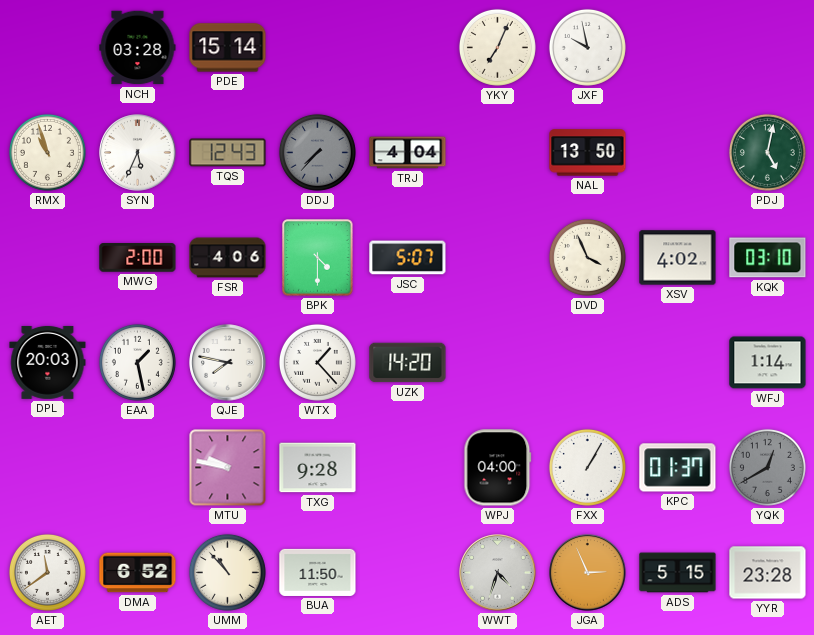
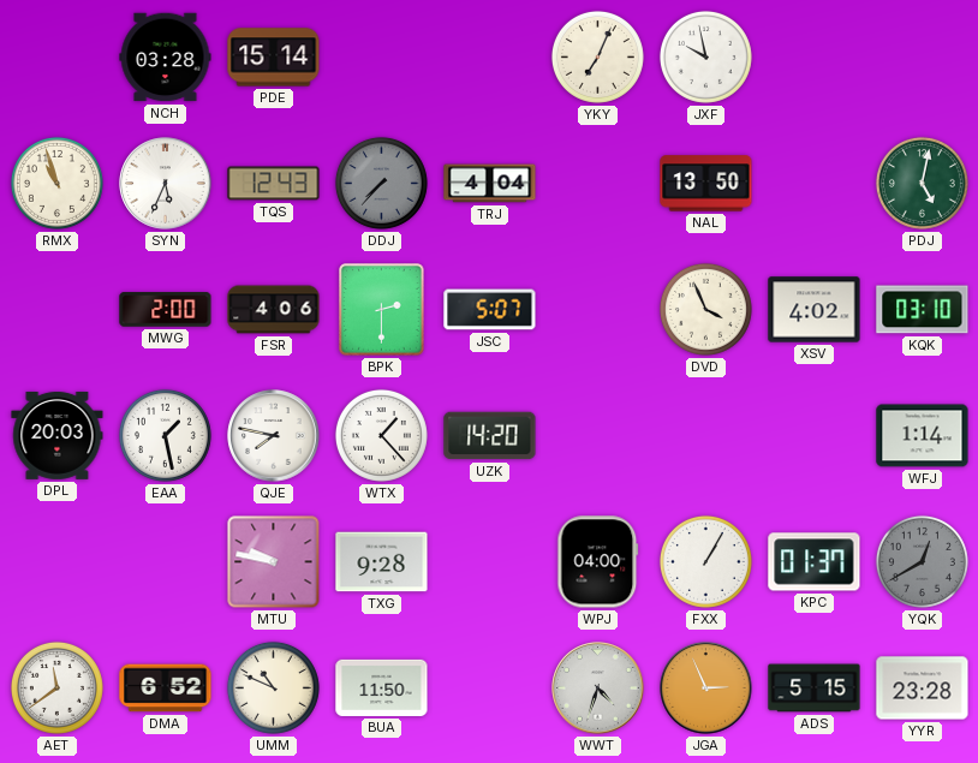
BPK: 4:30 -> 2:30
UMM: 10:53 -> 10:49
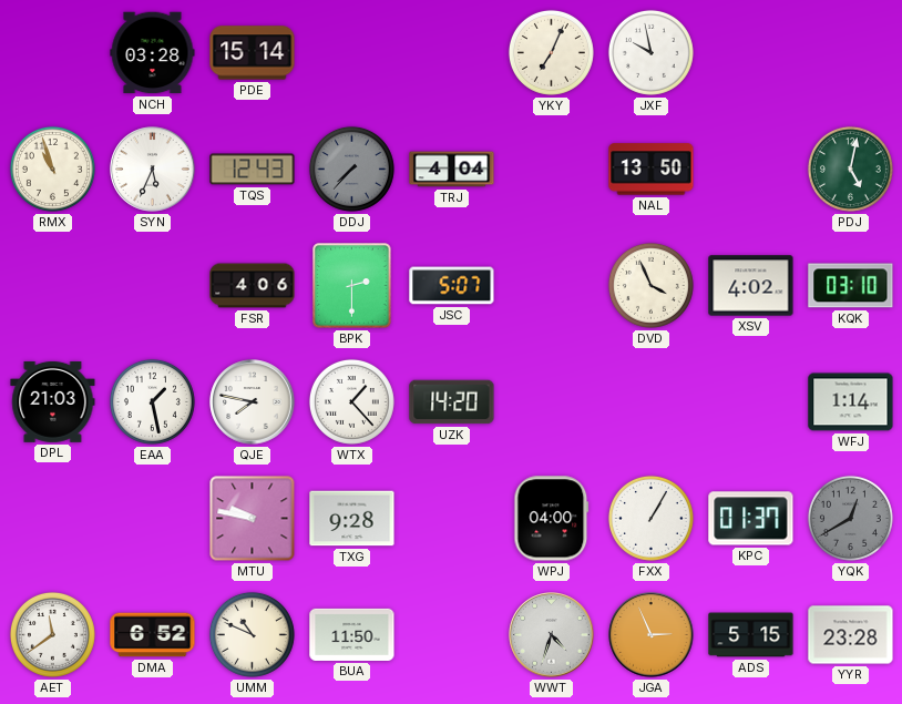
MWG: 2:00 -> none
DPL: 20:03 -> 21:03
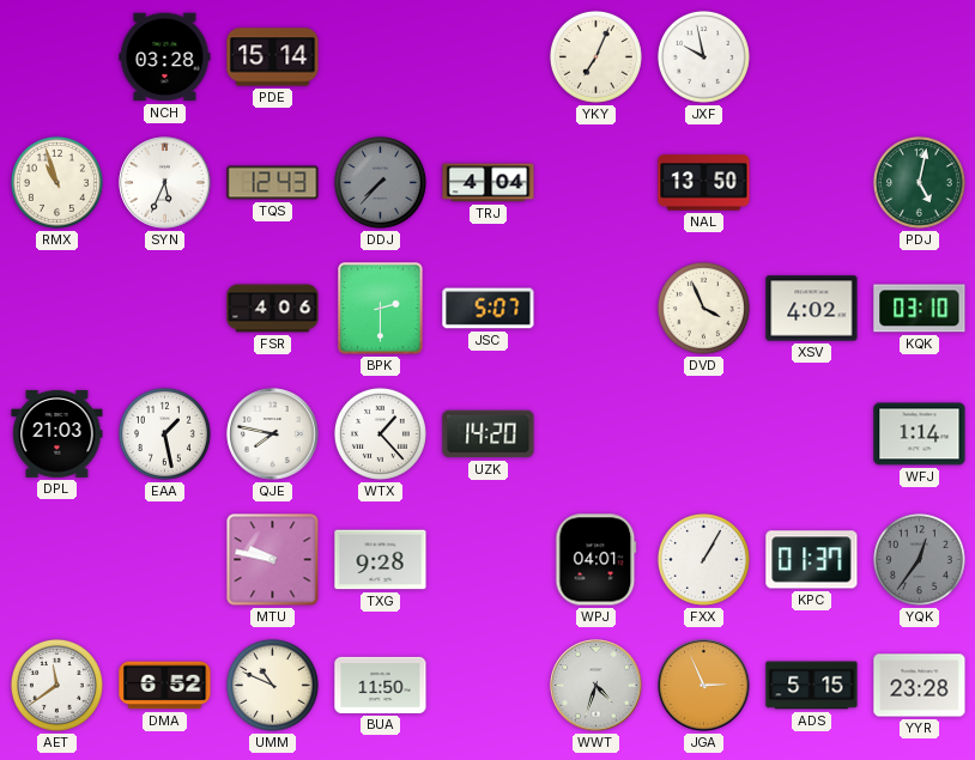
WPJ: 04:00 -> 04:01
YQK: 12:40 -> 12:36
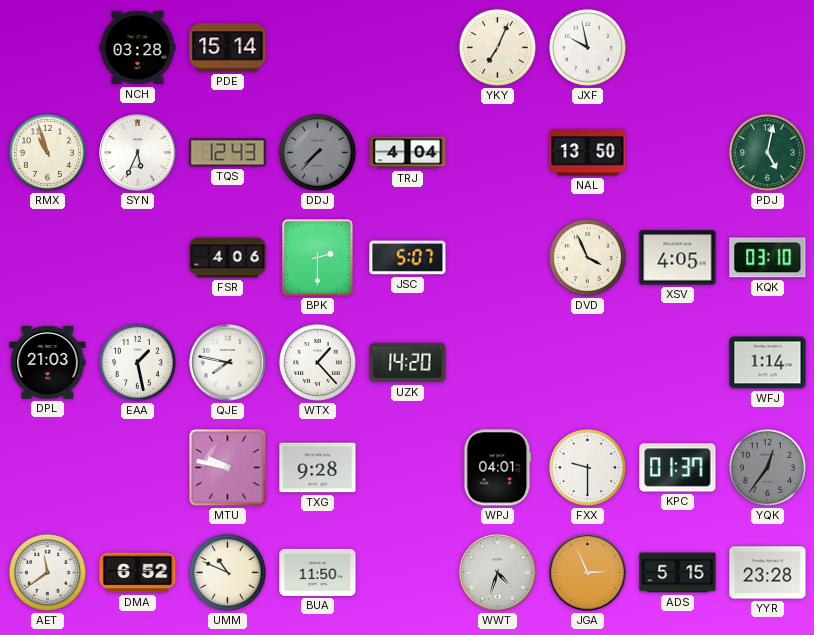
XSV: 4:02 -> 4:05
FXX: 1:05 -> 9:30
